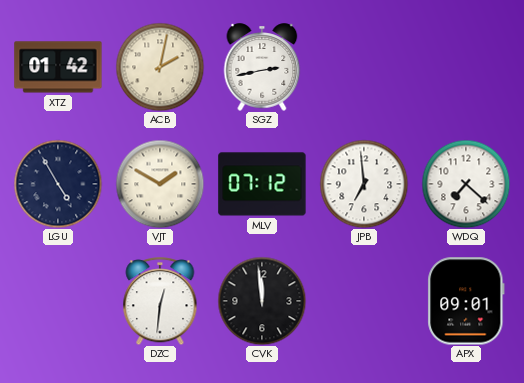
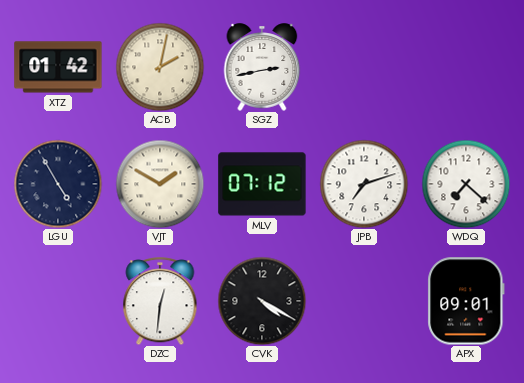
JPB: 6:59 -> 7:12
CVK: 11:59 -> 4:20
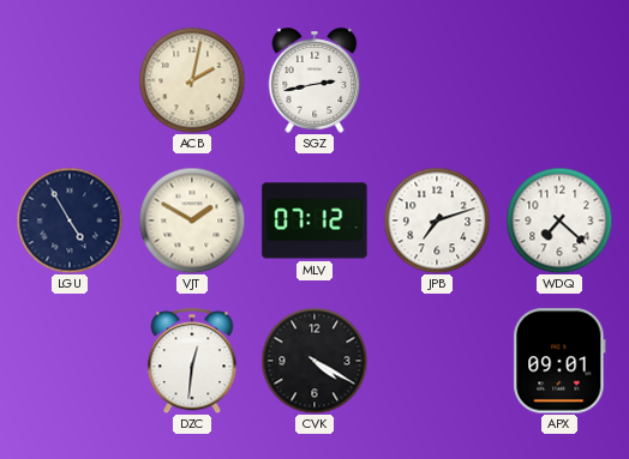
XTZ: 01:42 -> none
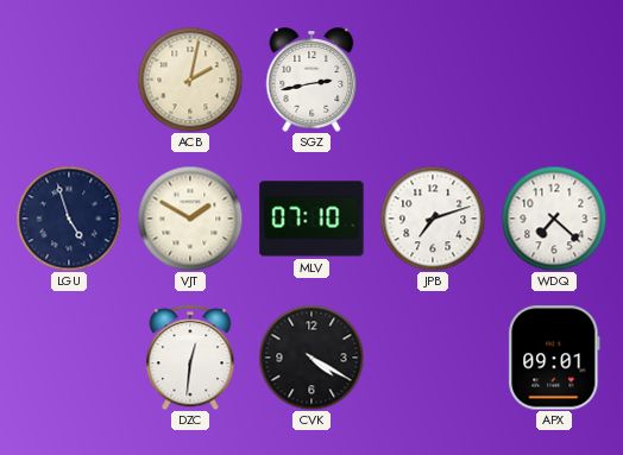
LGU: 4:55 -> 4:57
MLV: 07:12 -> 07:10
